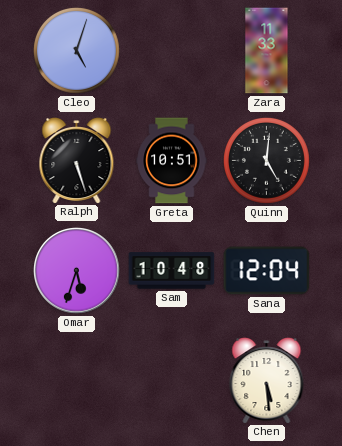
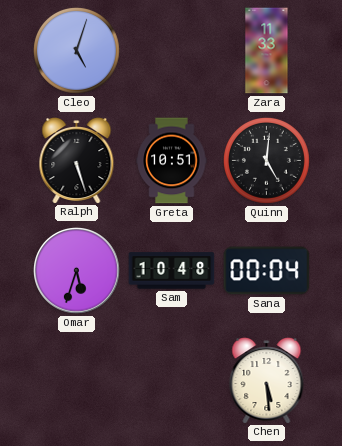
Sana: 12:04 -> 00:04
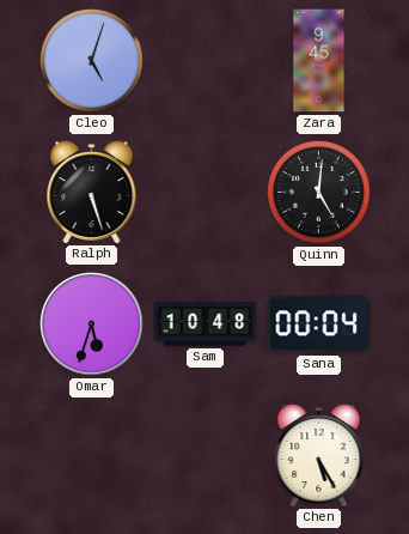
Zara: 11:33 -> 9:45
Greta: 10:51 -> none
Chen: 5:29 -> 5:25
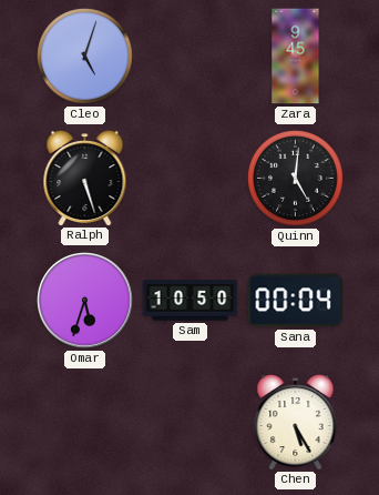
Sam: 10:48 -> 10:50
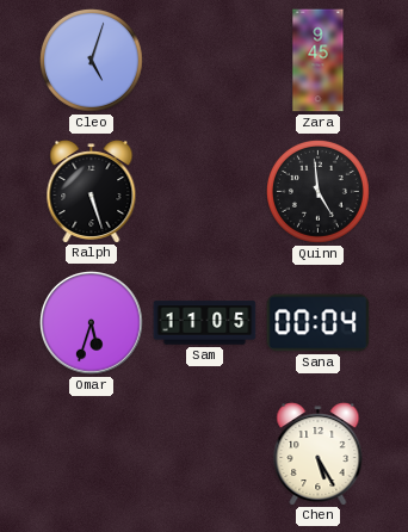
Quinn: 5:01 -> 4:59
Sam: 10:50 -> 11:05
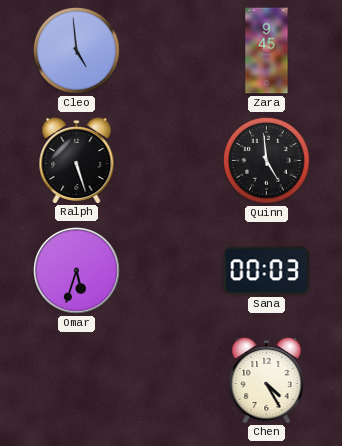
Cleo: 5:03 -> 4:59
Sam: 11:05 -> none
Sana: 00:04 -> 00:03
Chen: 5:25 -> 4:25
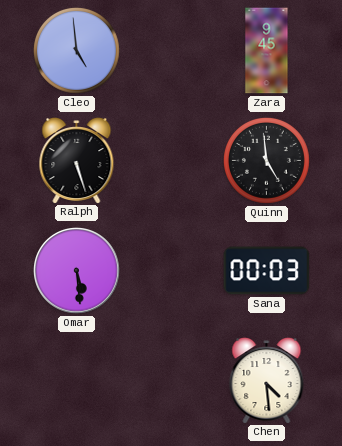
Omar: 5:33 -> 5:29
Chen: 4:25 -> 4:29
